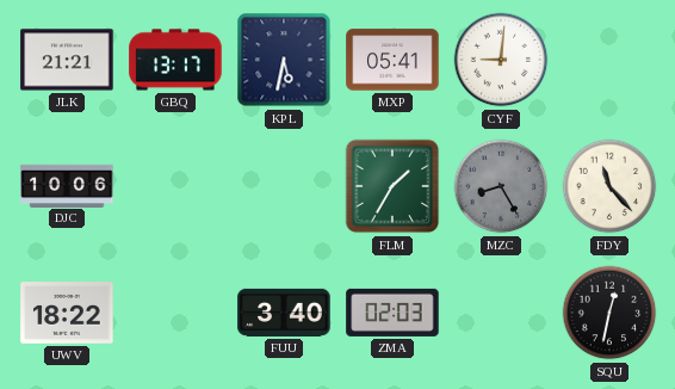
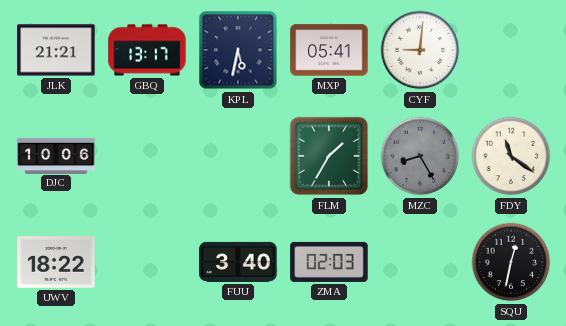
FDY: 11:23 -> 11:21
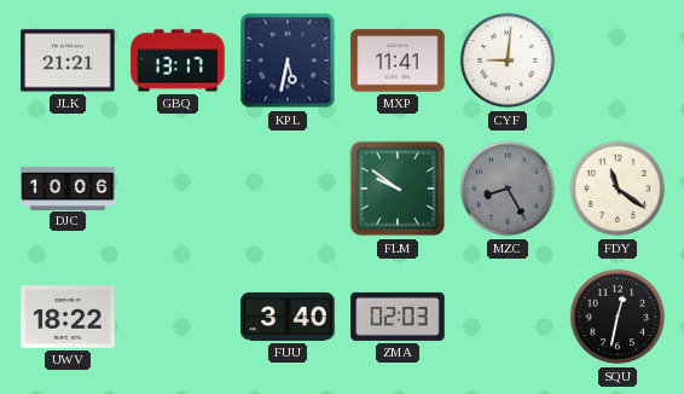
MXP: 05:41 -> 11:41
FLM: 1:35 -> 9:51
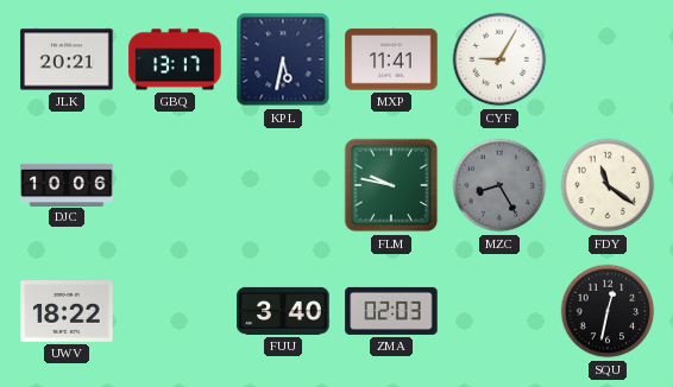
JLK: 21:21 -> 20:21
CYF: 9:01 -> 9:05
FLM: 9:51 -> 9:47
